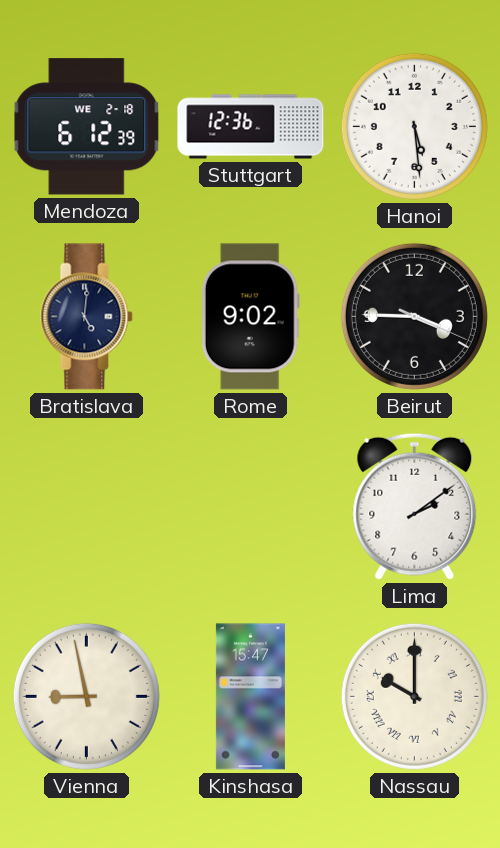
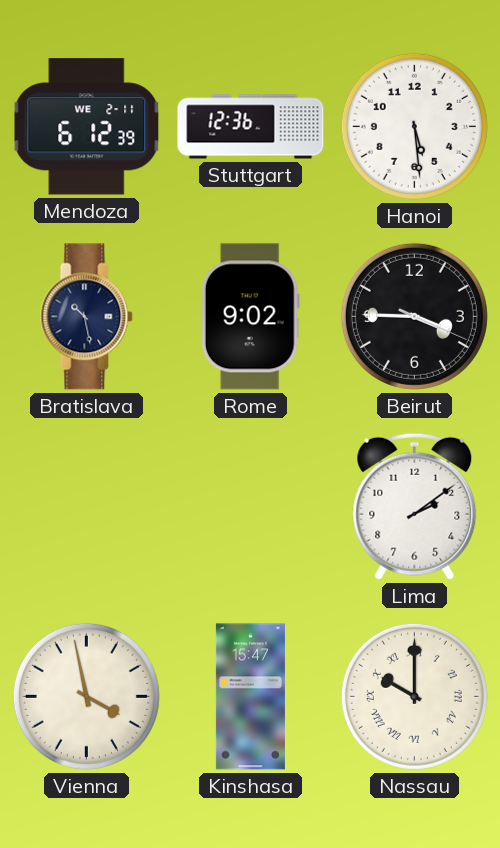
Mendoza date: WE 2-18 -> WE 2-11
Bratislava: 5:01 -> 10:28
Vienna: 8:58 -> 3:58
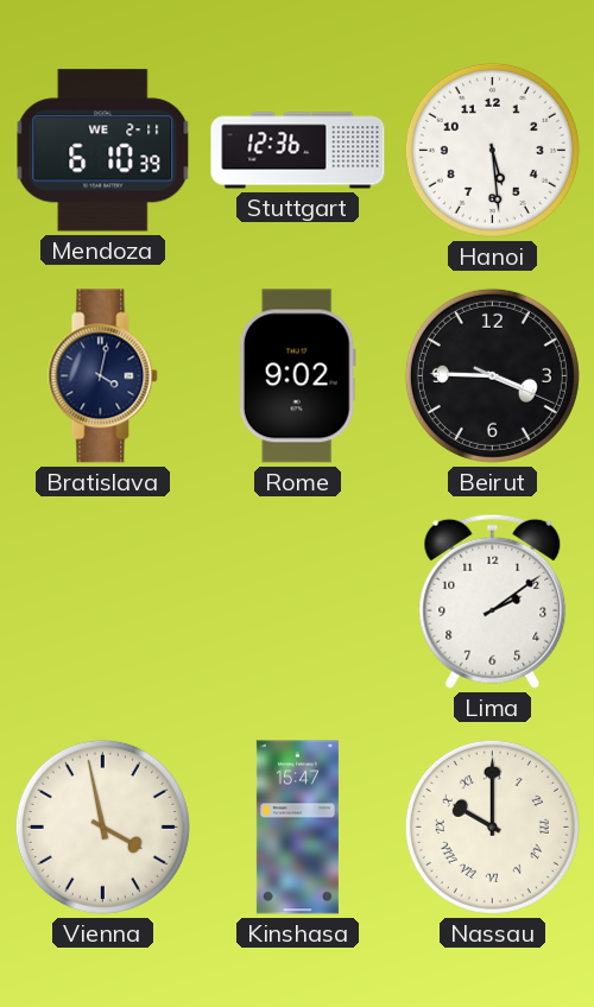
Mendoza: 6:12 -> 6:10
Bratislava: 10:28 -> 4:02
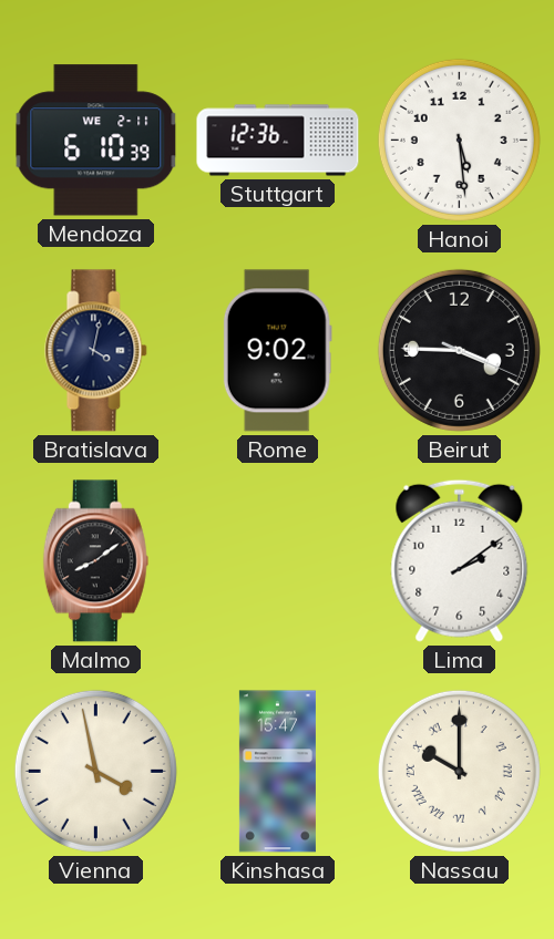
Malmo: none -> 8:09
